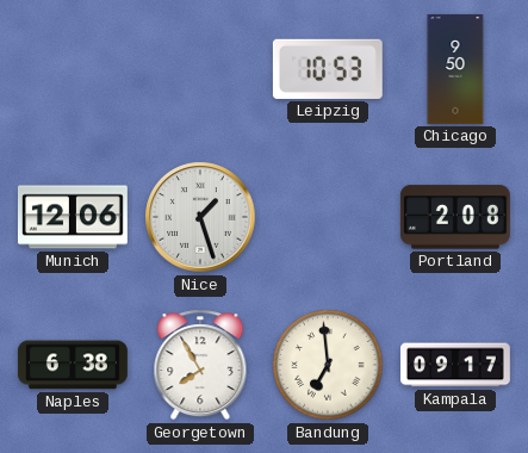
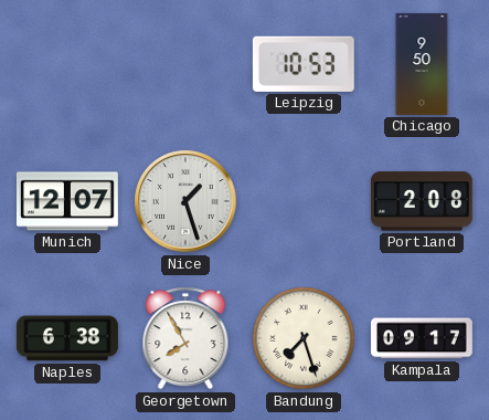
Munich: 12:06 -> 12:07
Bandung: 6:59 -> 7:27
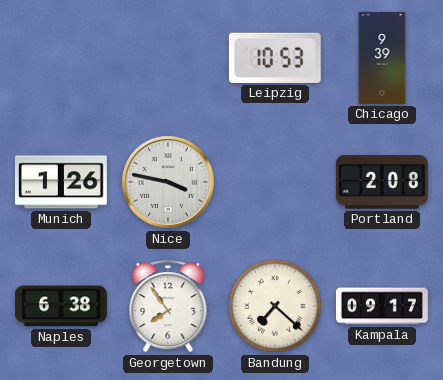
Chicago: 9:50 -> 9:39
Munich: 12:07 -> 1:26
Nice: 1:27 -> 3:47
Georgetown: 7:55 -> 7:54
Bandung: 7:27 -> 7:22
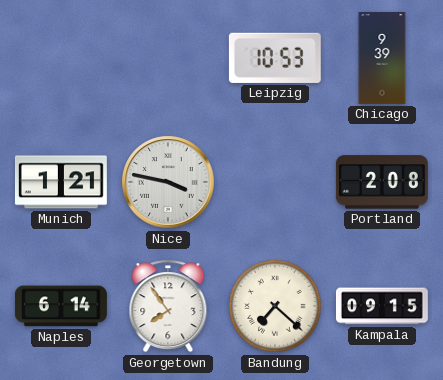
Munich: 1:26 -> 1:21
Naples: 6:38 -> 6:14
Kampala: 09:17 -> 09:15
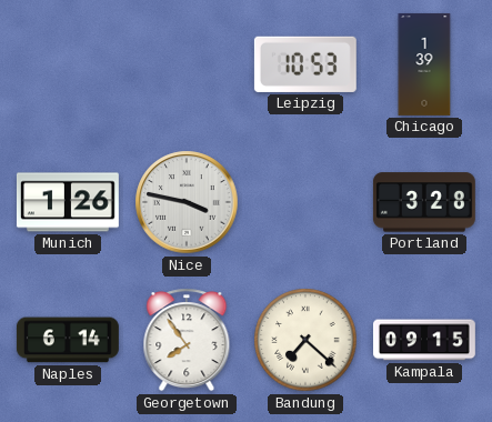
Chicago: 9:39 -> 1:39
Munich: 1:21 -> 1:26
Portland: 2:08 -> 3:28
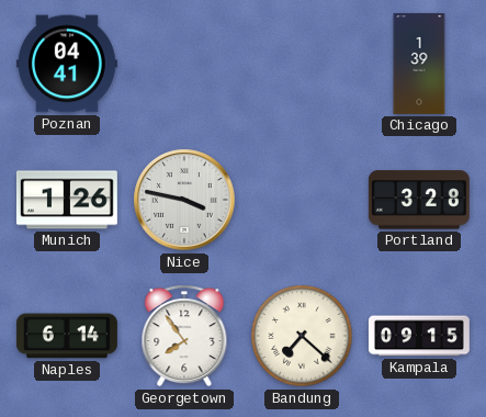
Poznan: none -> 04:41
Leipzig: 10:53 -> none
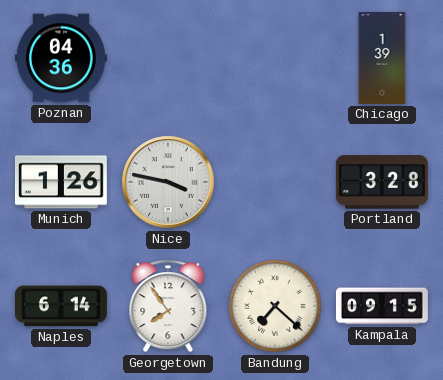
Poznan: 04:41 -> 04:36
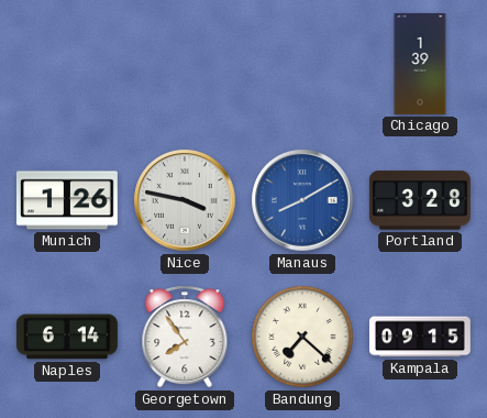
Poznan: 04:36 -> none
Manaus: none -> 8:10
